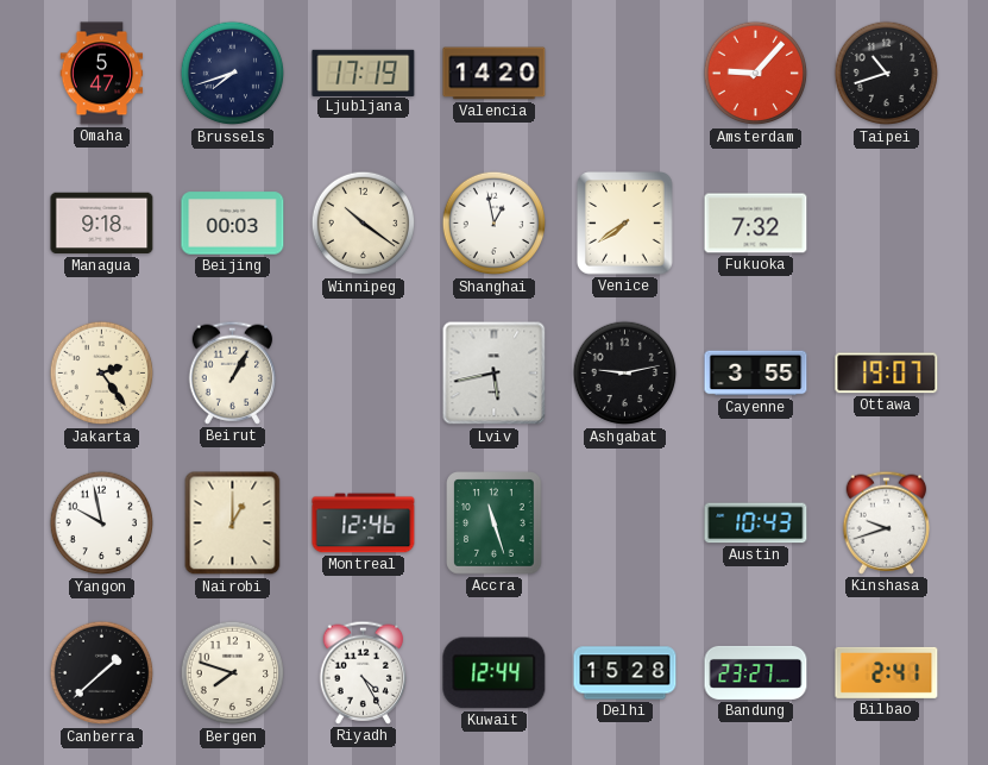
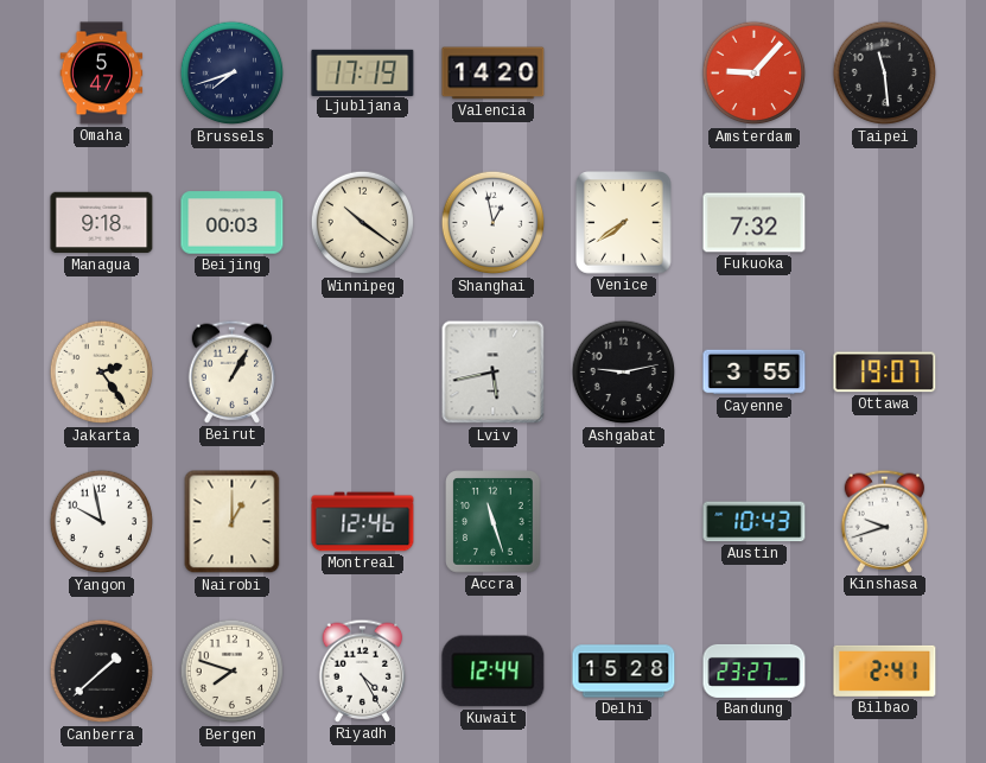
Taipei: 10:42 -> 11:29
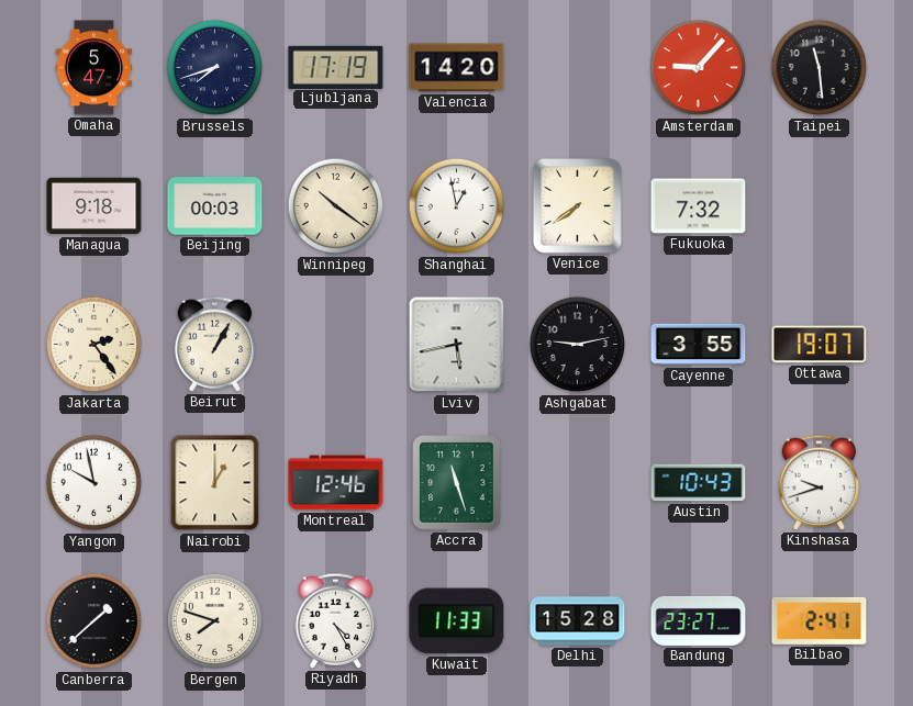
Kuwait: 12:44 -> 11:33
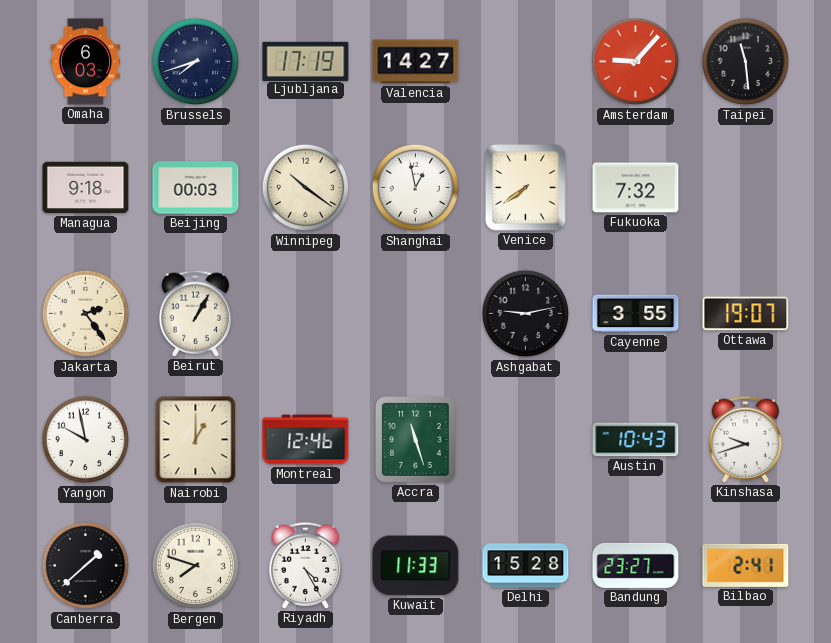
Omaha: 5:47 -> 6:03
Valencia: 14:20 -> 14:27
Lviv: 5:43 -> none
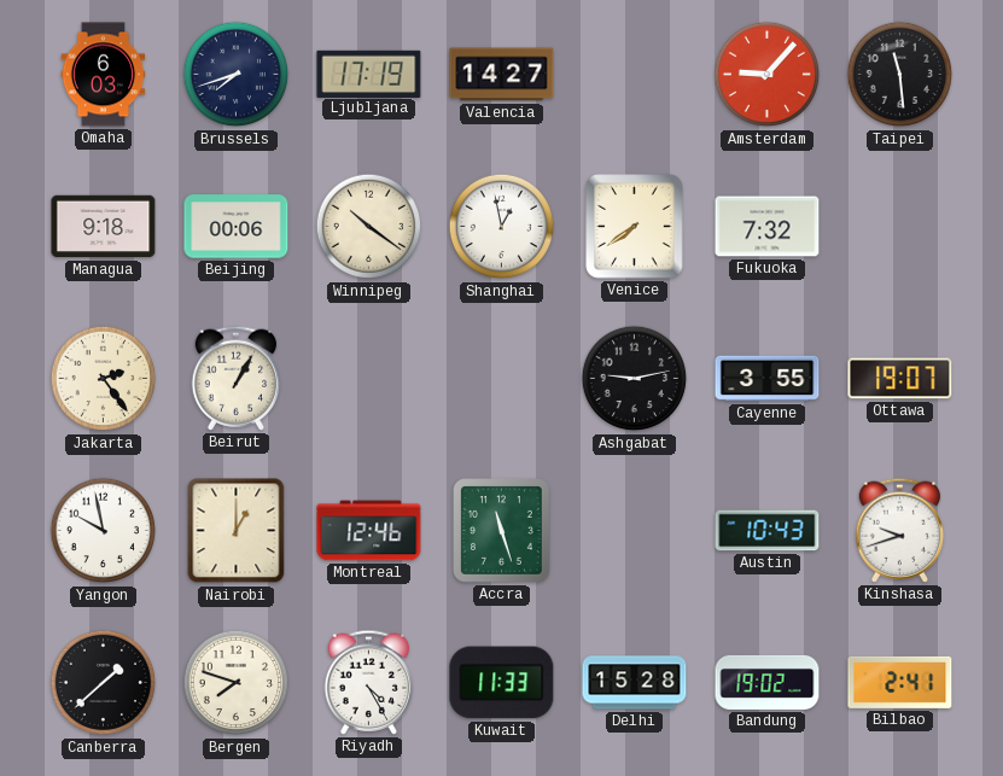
Beijing: 00:03 -> 00:06
Bandung: 23:27 -> 19:02
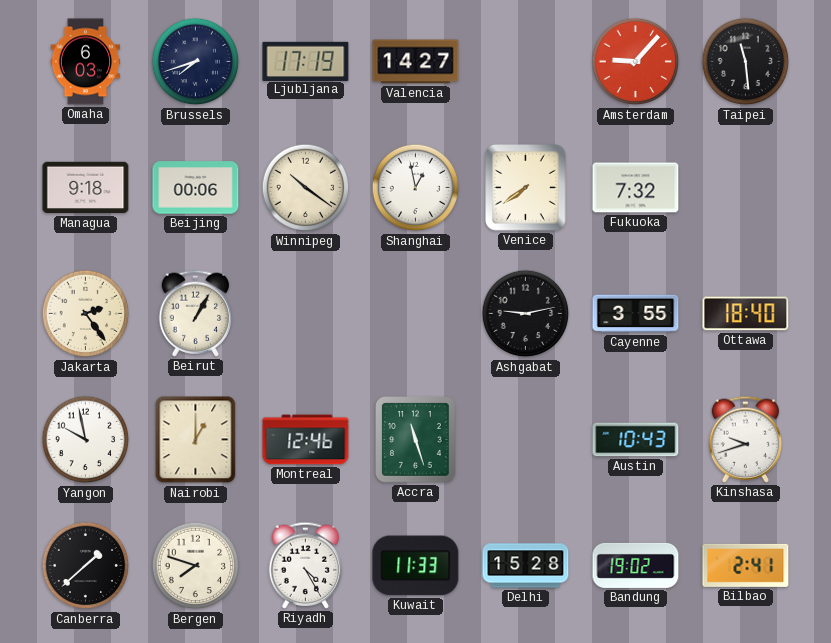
Ottawa: 19:07 -> 18:40
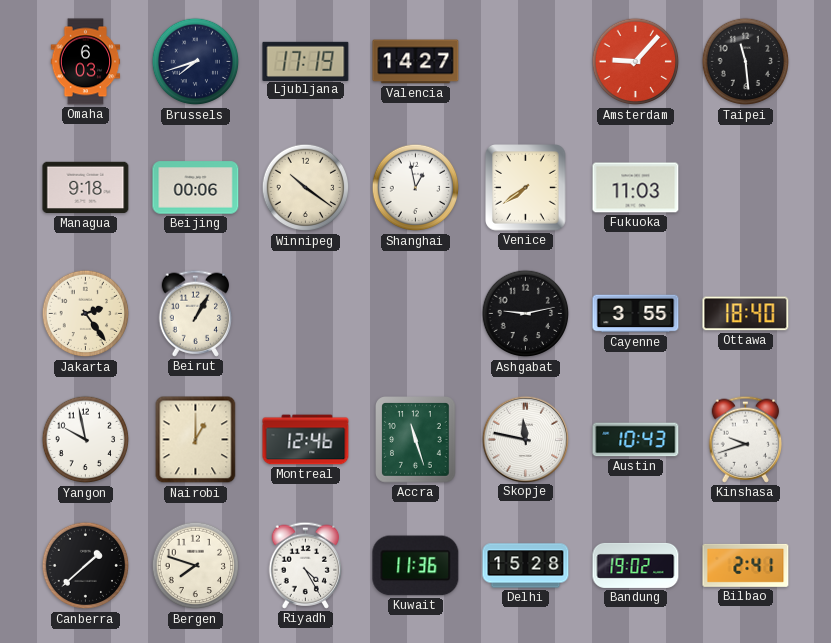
Fukuoka: 7:32 -> 11:03
Skopje: none -> 11:47
Kuwait: 11:33 -> 11:36
